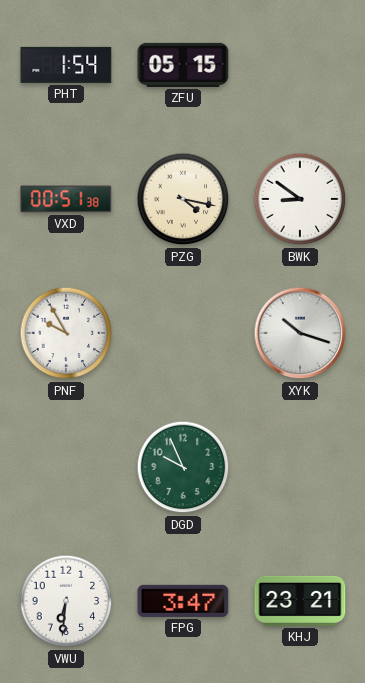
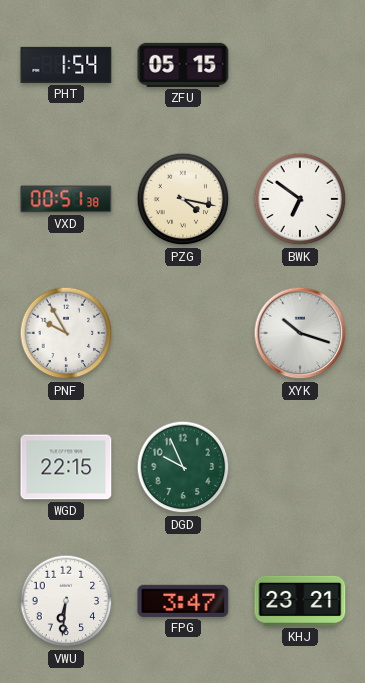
BWK: 8:51 -> 6:51
WGD: none -> 22:15
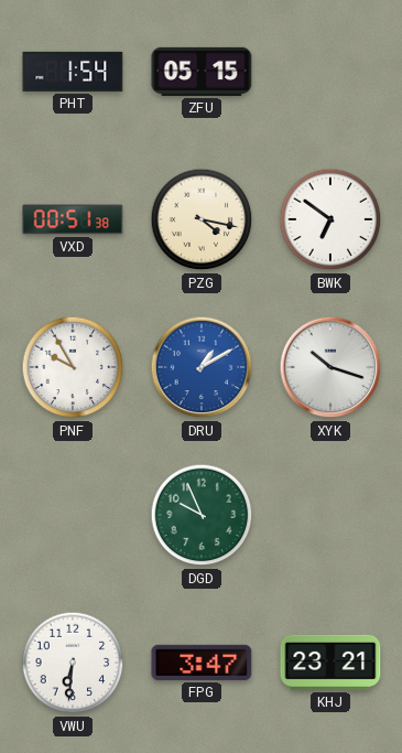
DRU: none -> 1:10
WGD: 22:15 -> none
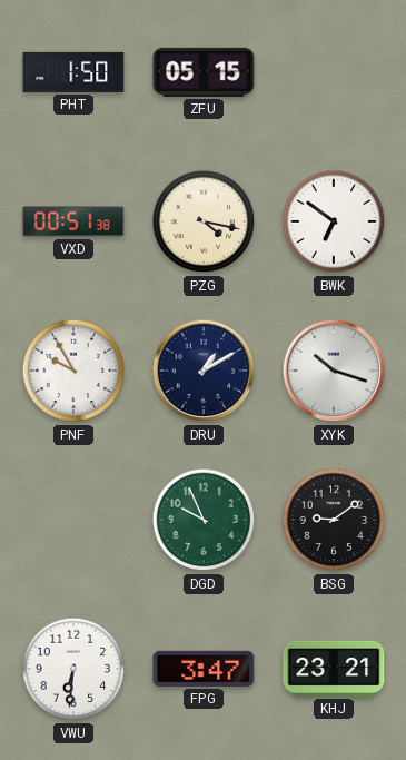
PHT: 1:54 -> 1:50
DRU dial: blue -> navy
BSG: none -> 9:09
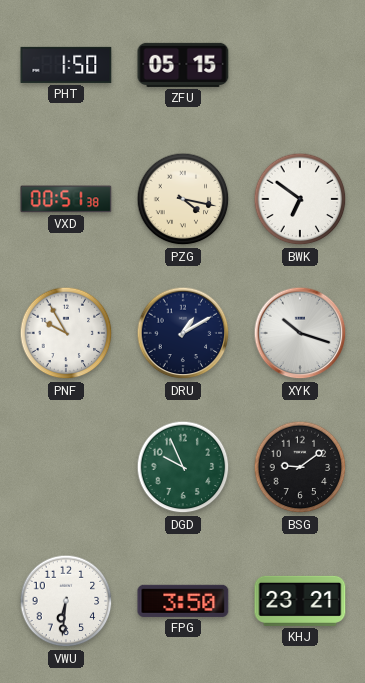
FPG: 3:47 -> 3:50
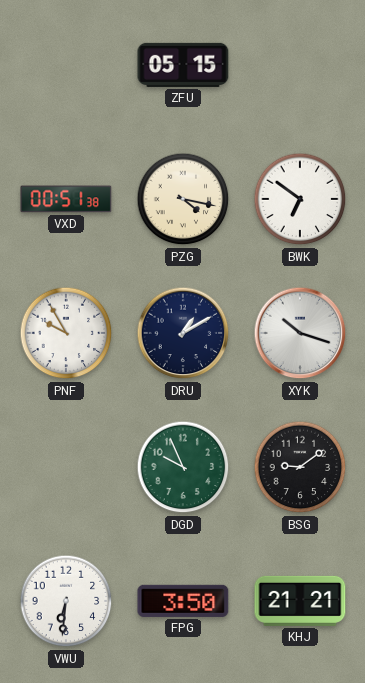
PHT: 1:50 -> none
KHJ: 23:21 -> 21:21
